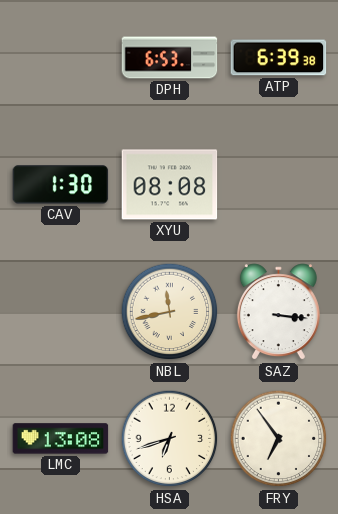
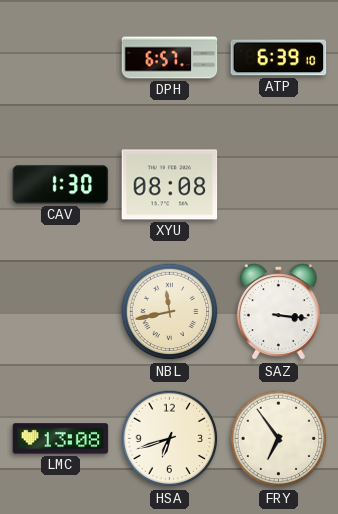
DPH: 6:53 -> 6:57
ATP: 6:39:38 -> 6:39:10
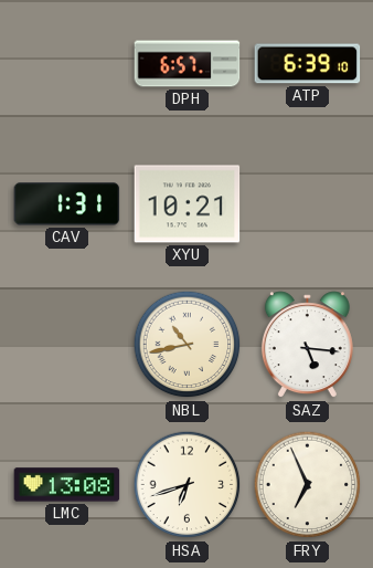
CAV: 1:30 -> 1:31
XYU: 08:08 -> 10:21
NBL: 11:43 -> 10:43
SAZ: 3:16 -> 5:16
FRY: 6:54 -> 6:56
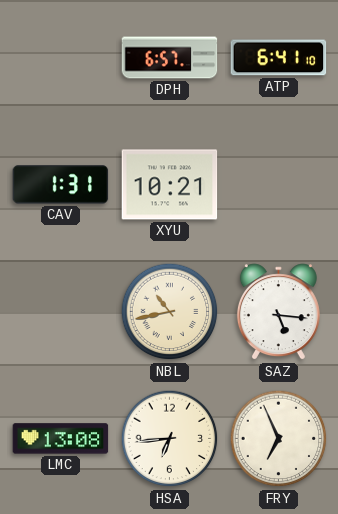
ATP: 6:39 -> 6:41
HSA: 6:42 -> 6:44
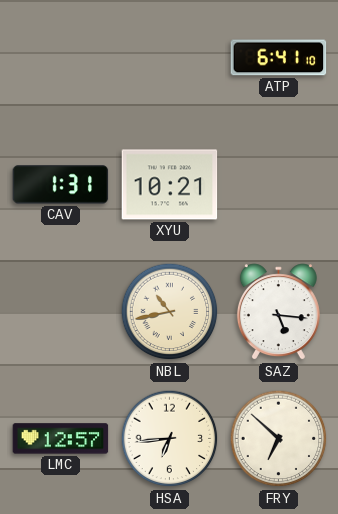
DPH: 6:57 -> none
LMC: 13:08 -> 12:57
FRY: 6:56 -> 6:52
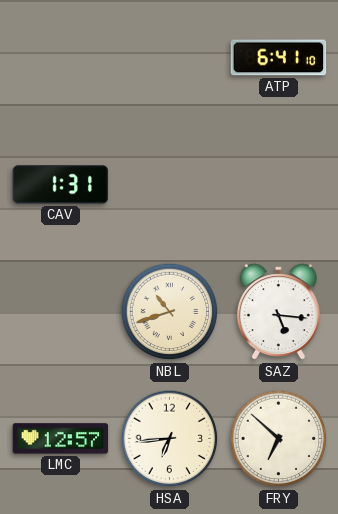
XYU: 10:21 -> none
NBL: 10:43 -> 10:42
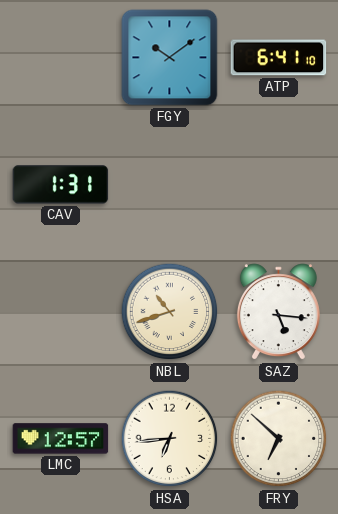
FGY: none -> 10:09
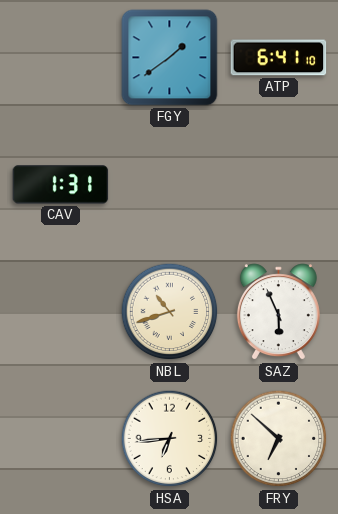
FGY: 10:09 -> 1:39
SAZ: 5:16 -> 5:56
LMC: 12:57 -> none
